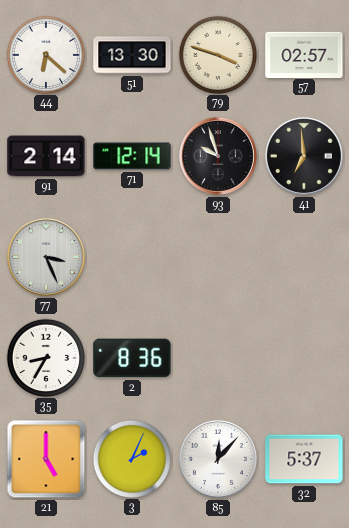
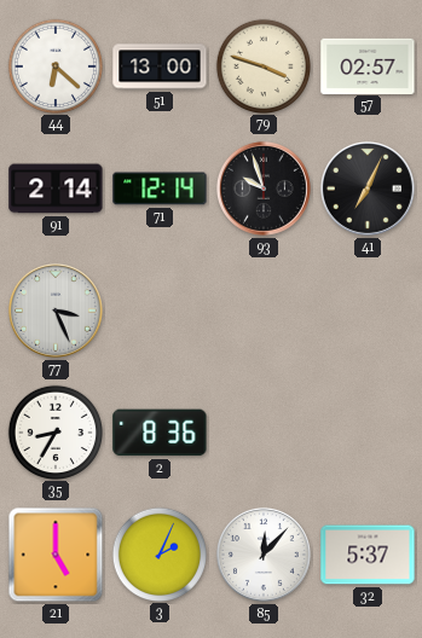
51: 13:30 -> 13:00
41: 6:59 -> 7:04
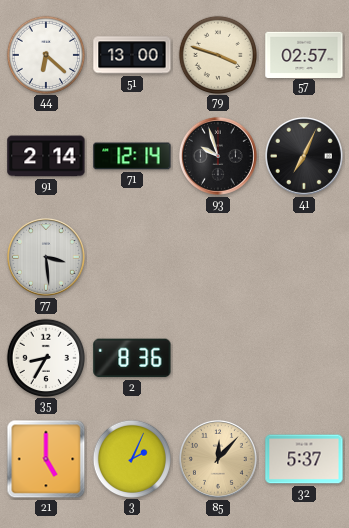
77: 3:26 -> 3:29
85 dial: white -> champagne
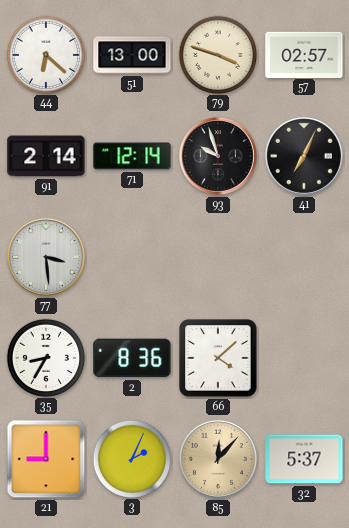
66: none -> 4:08
21: 5:00 -> 9:00
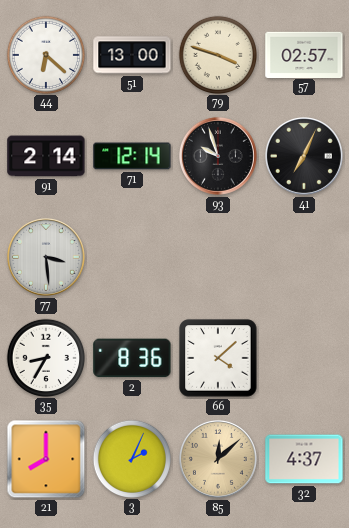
21: 9:00 -> 8:00
85: 12:07 -> 12:08
32: 5:37 -> 4:37
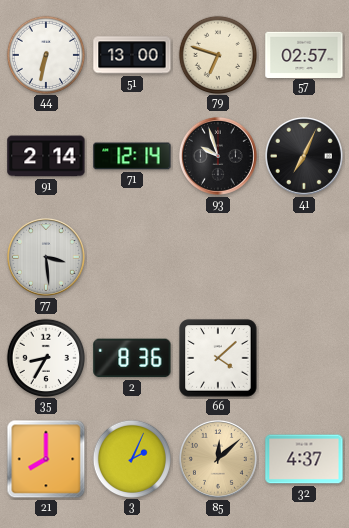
44: 6:22 -> 6:32
79: 3:48 -> 6:48
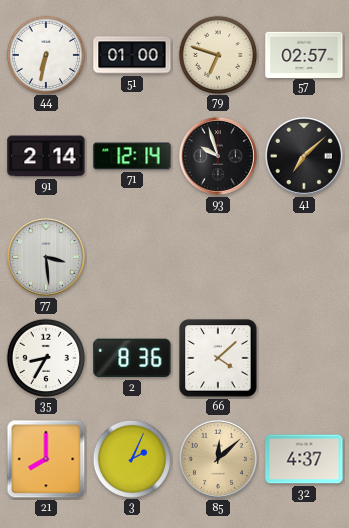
51: 13:00 -> 01:00
41: 7:04 -> 7:08
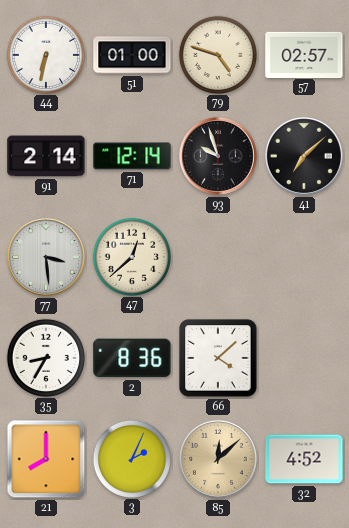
79: 6:48 -> 4:48
47: none -> 12:38
32: 4:37 -> 4:52
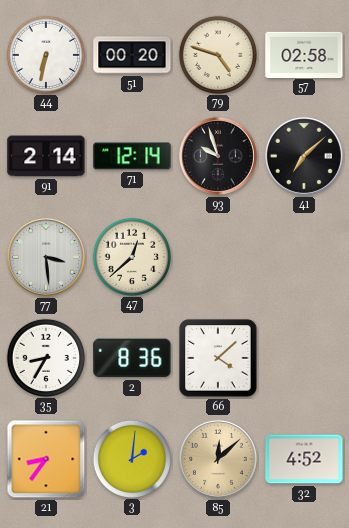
51: 01:00 -> 00:20
57: 02:57 -> 02:58
21: 8:00 -> 8:36
3: 2:04 -> 2:01
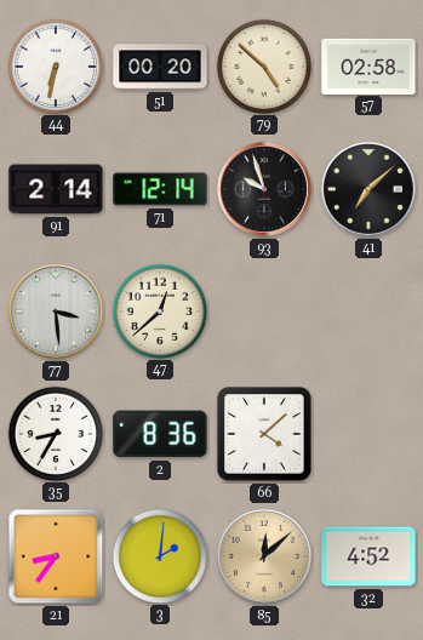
79: 4:48 -> 4:52
